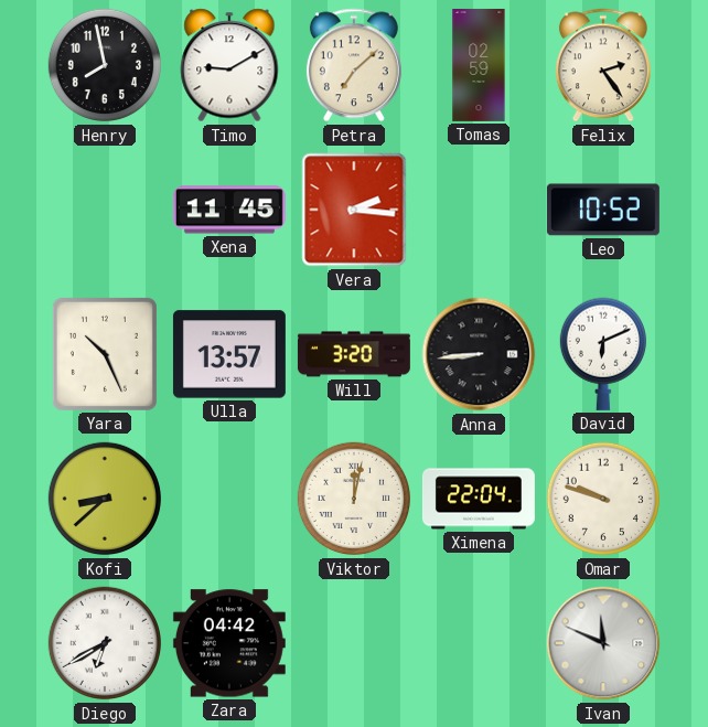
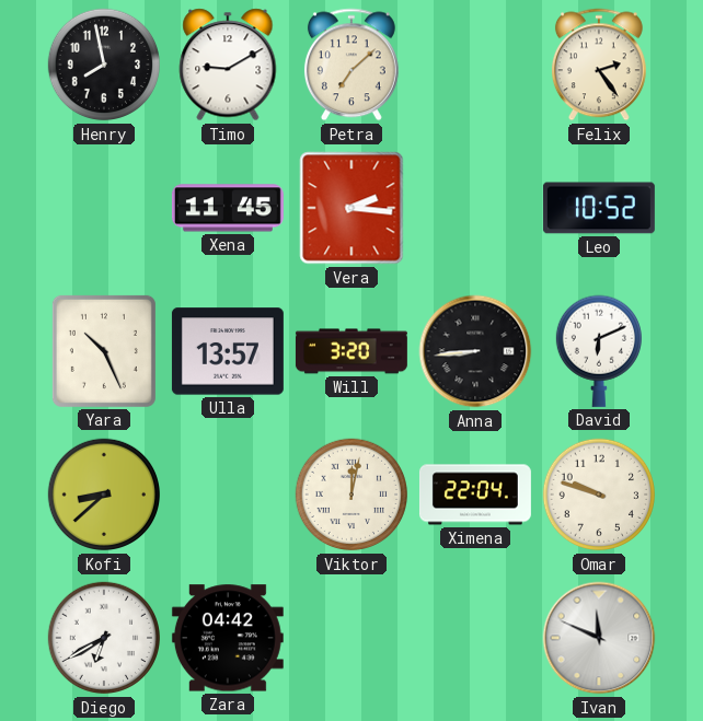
Tomas: 02:59 -> none
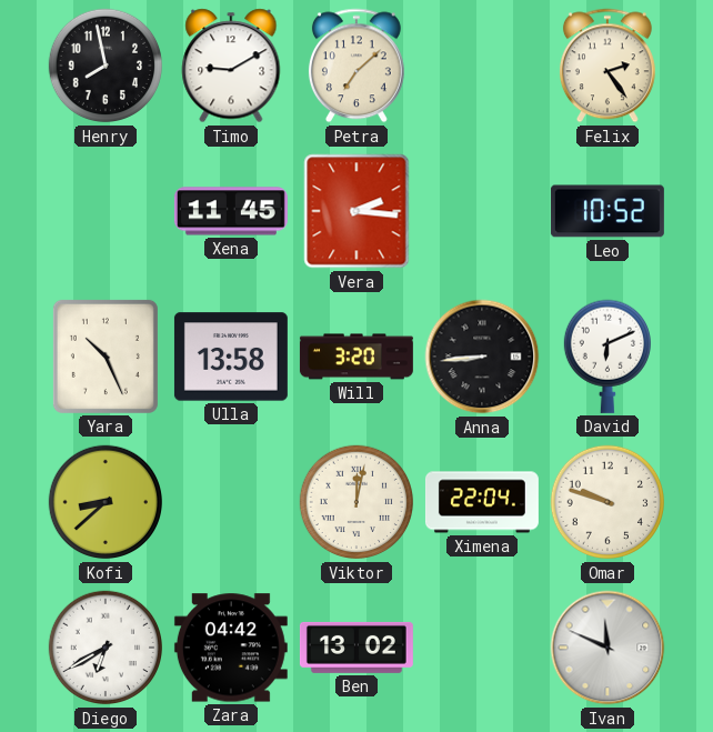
Ulla: 13:57 -> 13:58
Ben: none -> 13:02
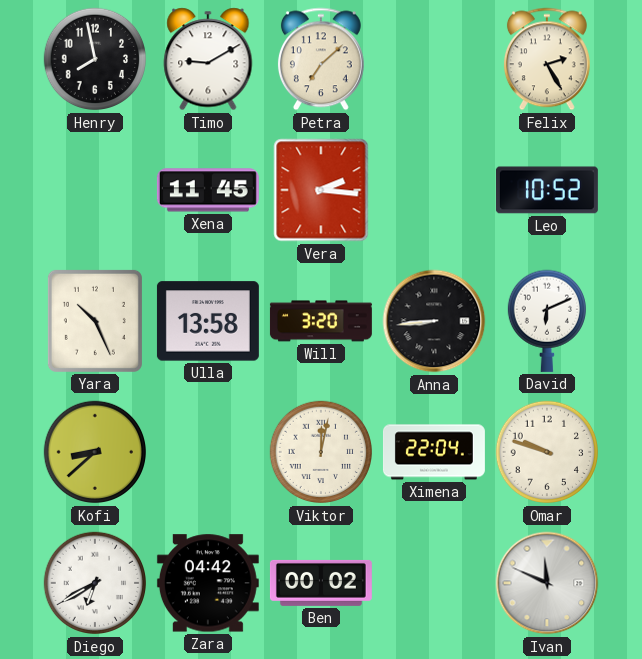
Felix: 2:24 -> 2:25
Ben: 13:02 -> 00:02
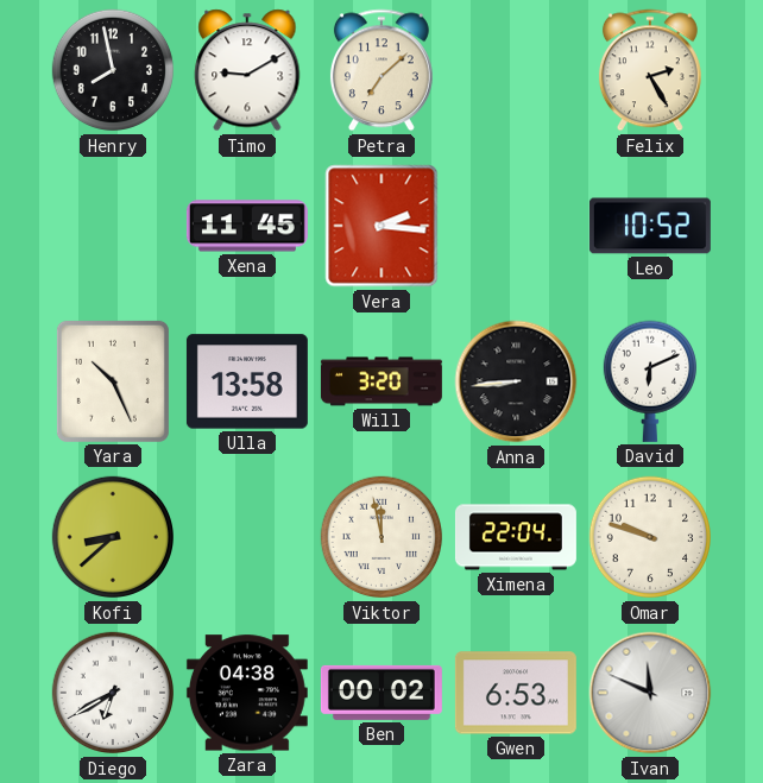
Viktor: 12:02 -> 11:58
Zara: 04:42 -> 04:38
Gwen: none -> 6:53
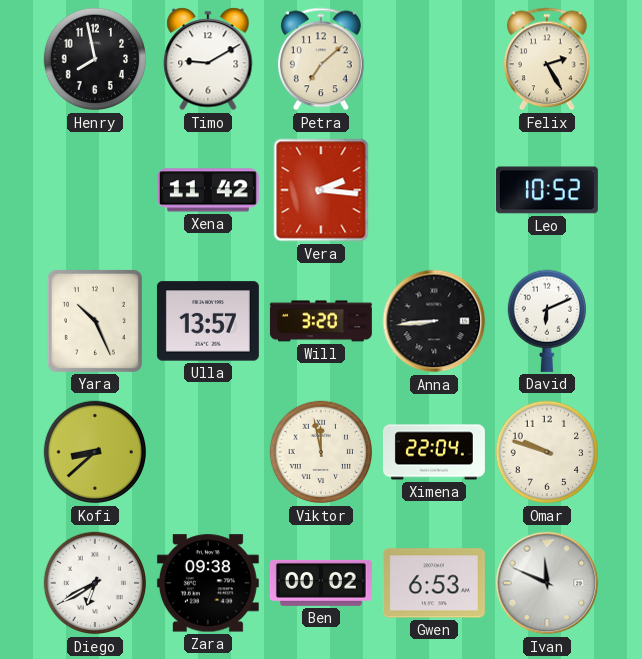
Xena: 11:45 -> 11:42
Ulla: 13:58 -> 13:57
Zara: 04:38 -> 09:38
